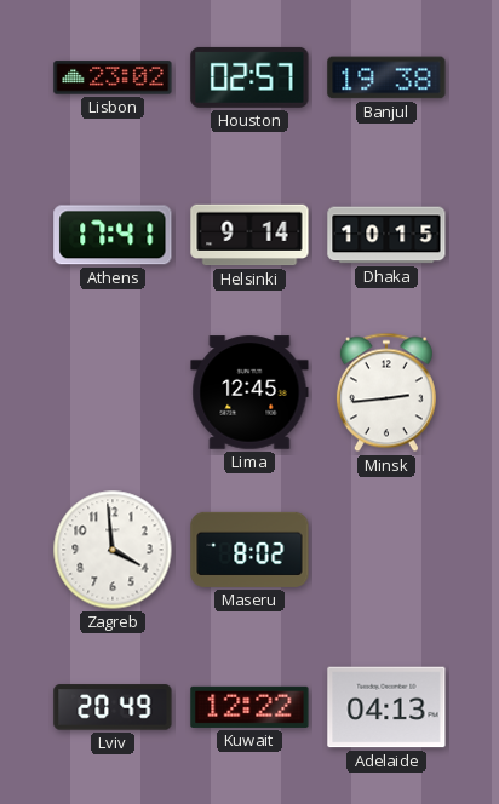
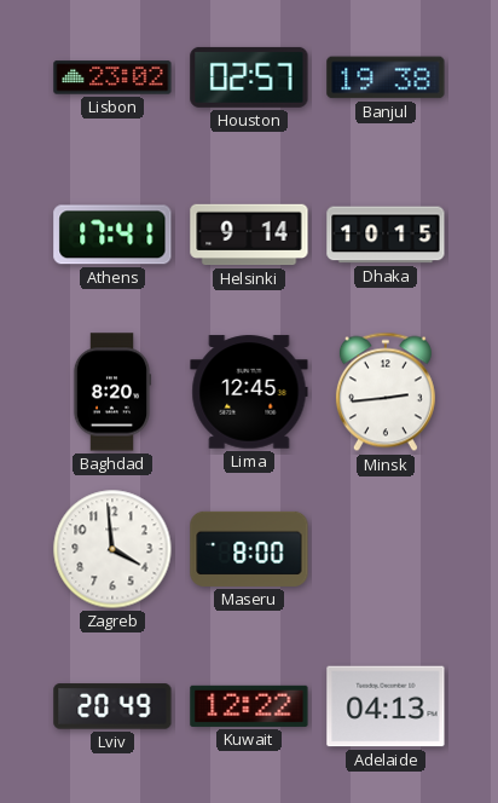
Baghdad: none -> 8:20
Maseru: 8:02 -> 8:00
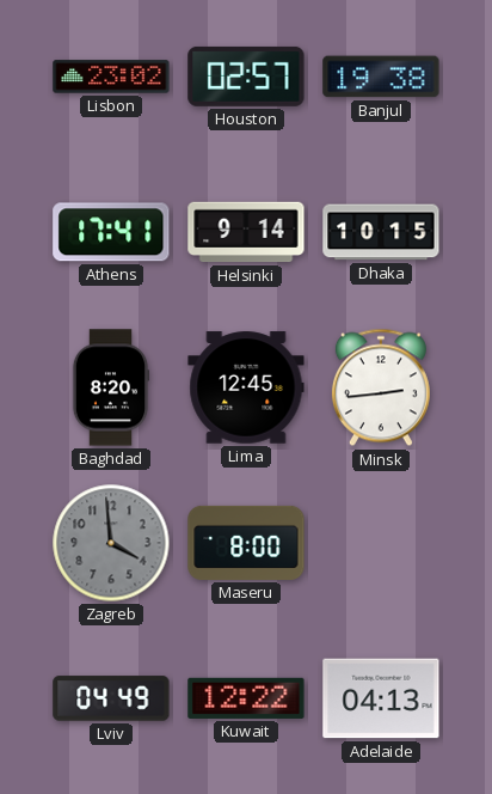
Zagreb dial: white -> grey
Lviv: 20:49 -> 04:49
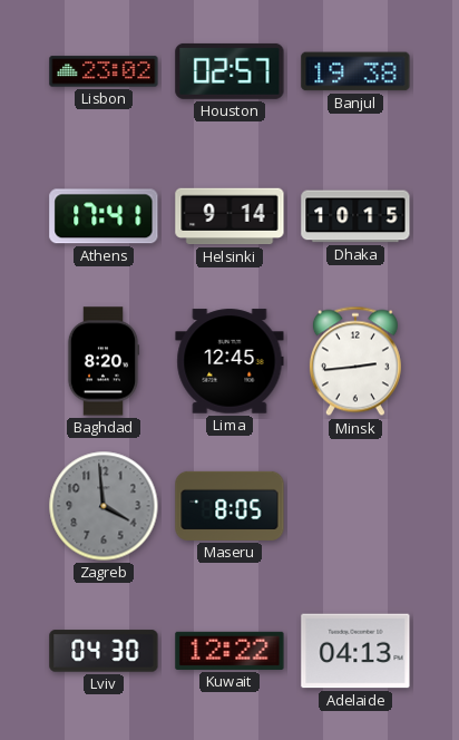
Maseru: 8:00 -> 8:05
Lviv: 04:49 -> 04:30
